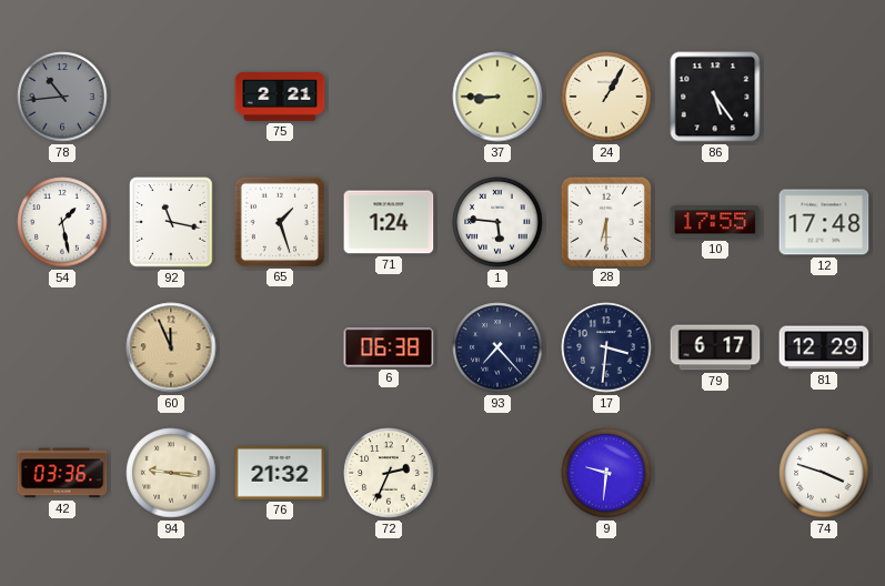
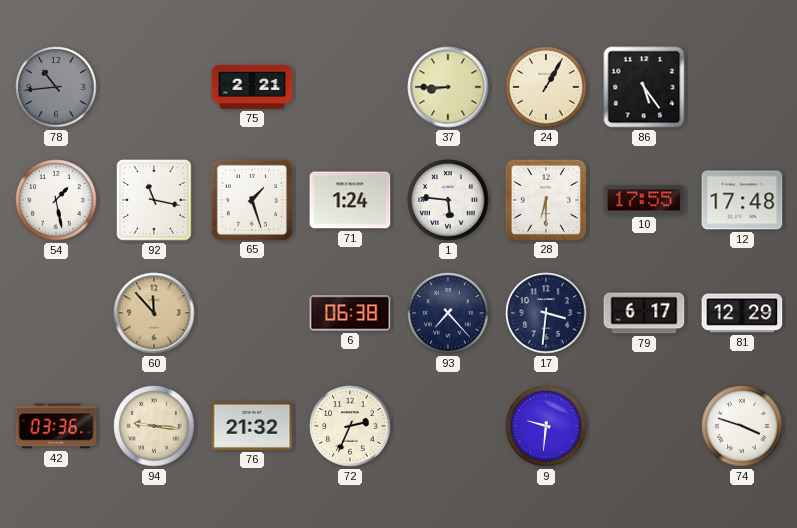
60: 11:56 -> 11:53
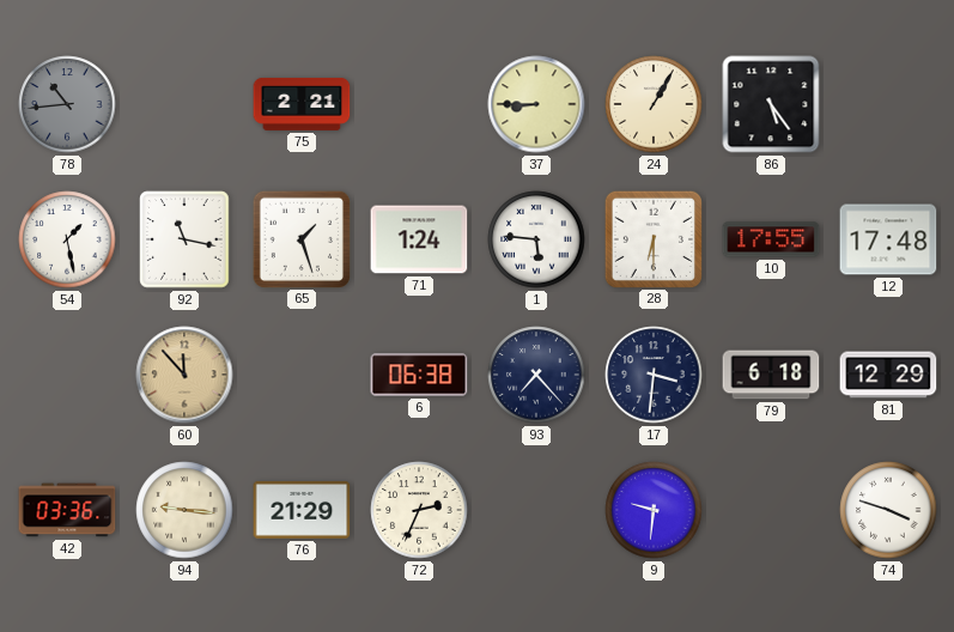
79: 6:17 -> 6:18
76: 21:32 -> 21:29
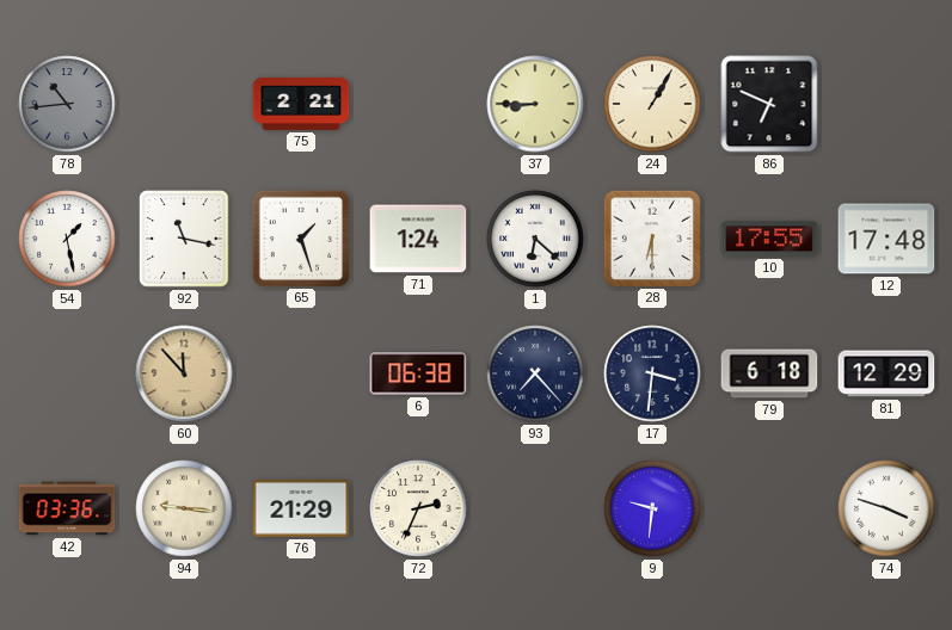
86: 5:24 -> 6:49
1: 5:46 -> 6:22
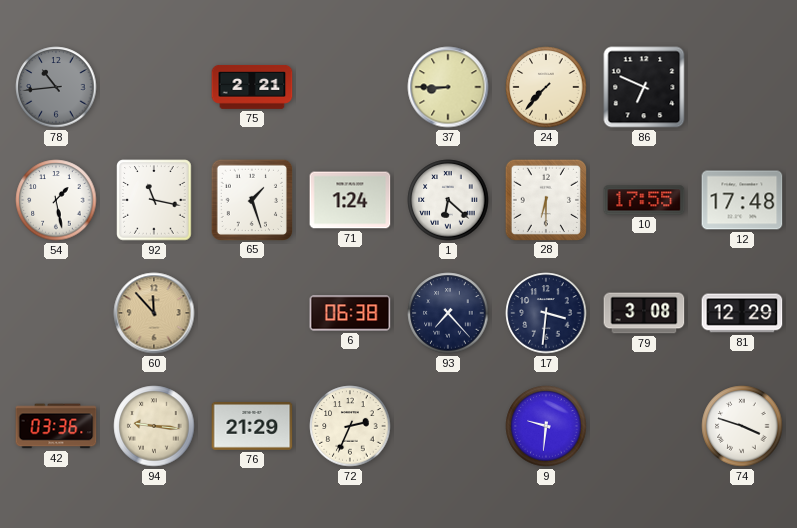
24: 1:05 -> 7:37
79: 6:18 -> 3:08
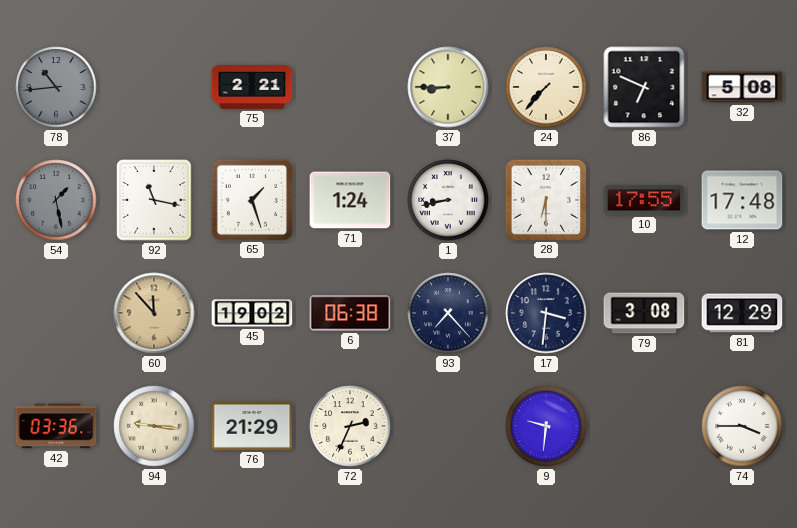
32: none -> 5:08
54 dial: white -> grey
1: 6:22 -> 8:43
45: none -> 19:02
74: 3:48 -> 3:45
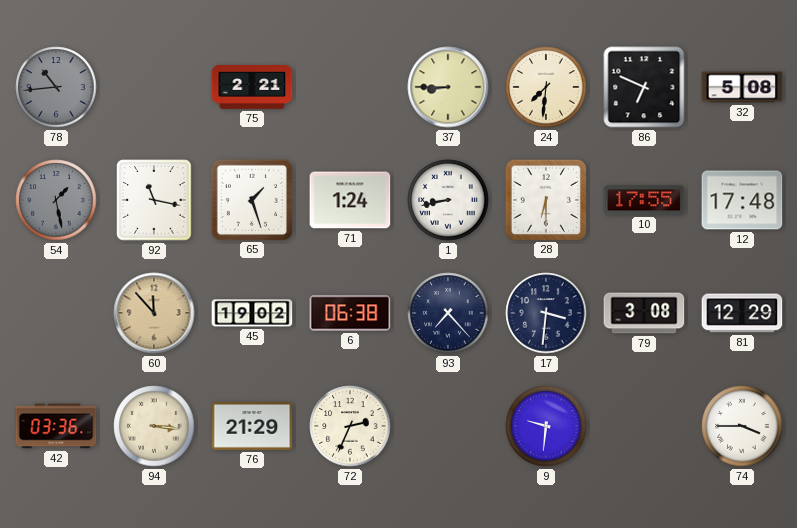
24: 7:37 -> 7:31
94: 9:16 -> 3:16
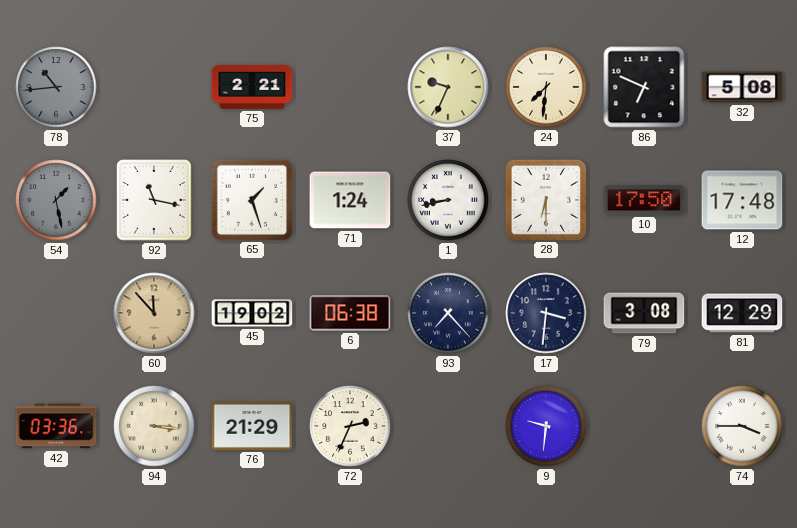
37: 8:45 -> 9:34
10: 17:55 -> 17:50
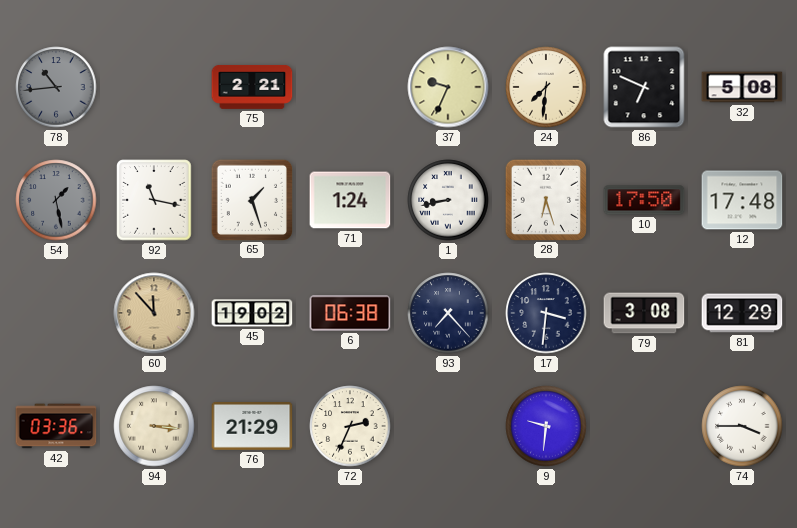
28: 6:30 -> 6:27
